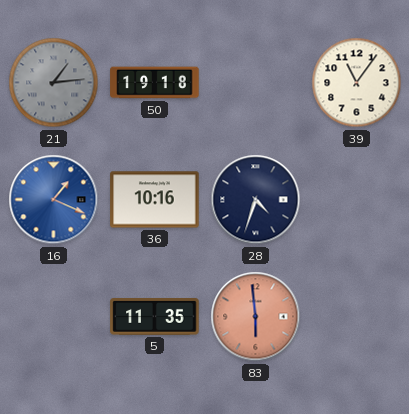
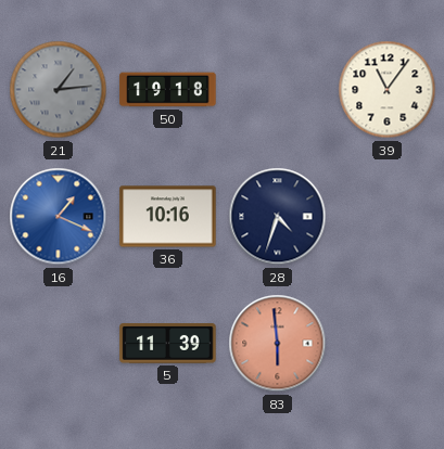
5: 11:35 -> 11:39
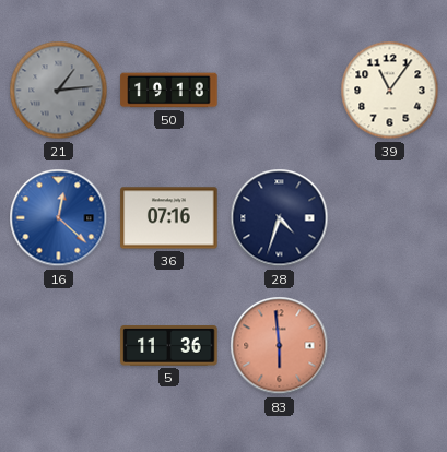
16: 1:19 -> 12:22
36: 10:16 -> 07:16
5: 11:39 -> 11:36
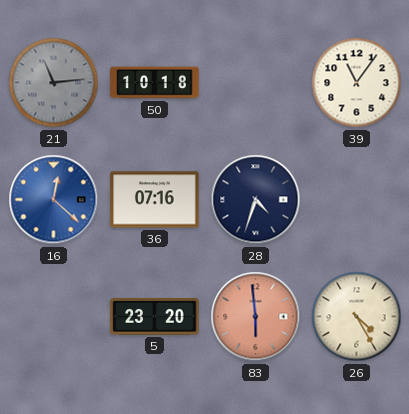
21: 1:14 -> 11:14
50: 19:18 -> 10:18
5: 11:36 -> 23:20
26: none -> 4:25
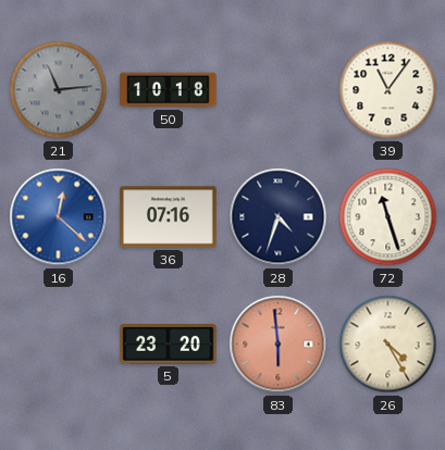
72: none -> 11:27
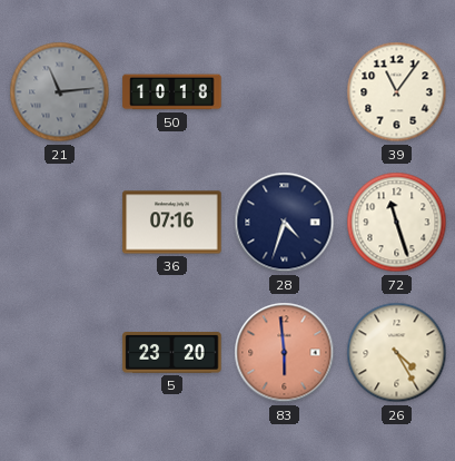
16: 12:22 -> none
